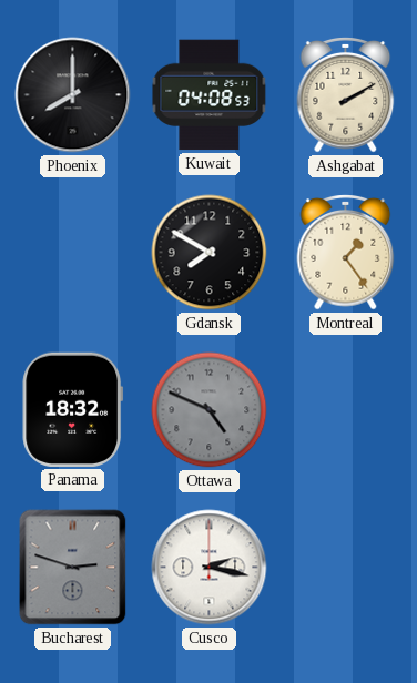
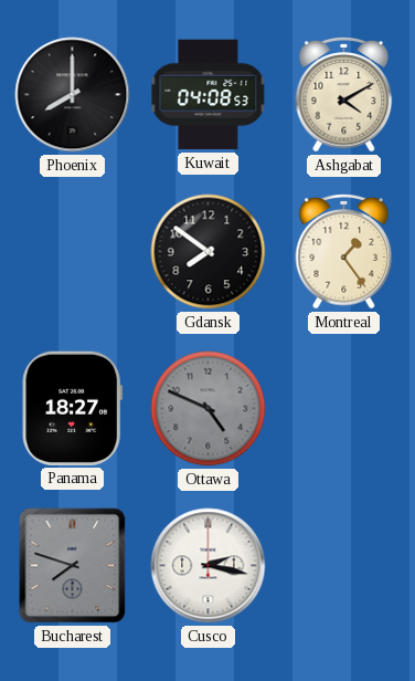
Ashgabat: 2:10 -> 4:10
Gdansk: 7:50 -> 7:51
Panama: 18:32 -> 18:27
Bucharest: 2:48 -> 7:48
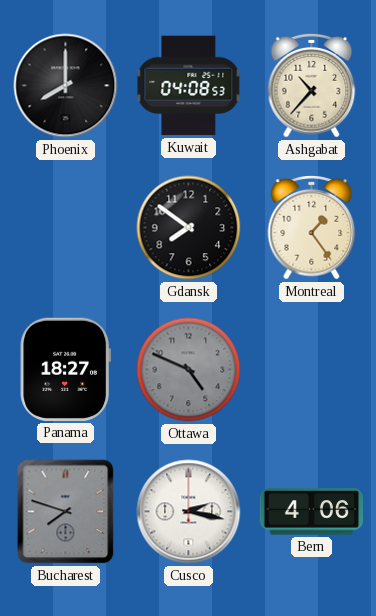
Ashgabat: 4:10 -> 10:37
Bern: none -> 4:06
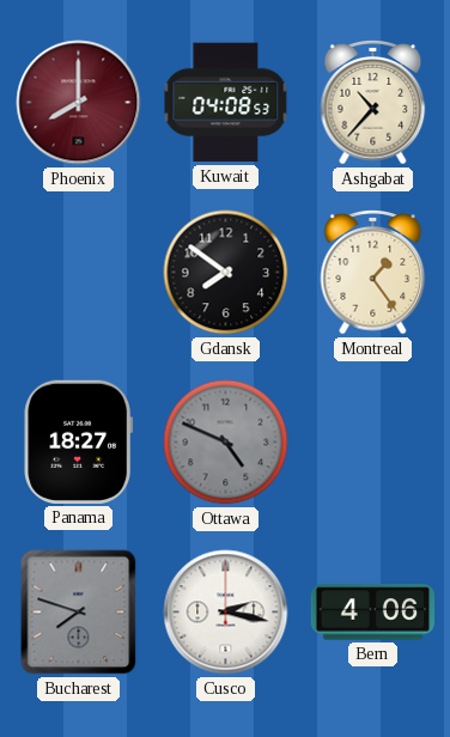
Phoenix dial: black -> burgundy
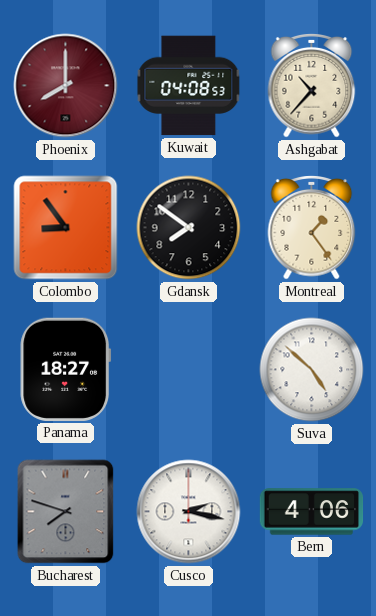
Colombo: none -> 8:54
Ottawa: 4:49 -> none
Suva: none -> 4:52
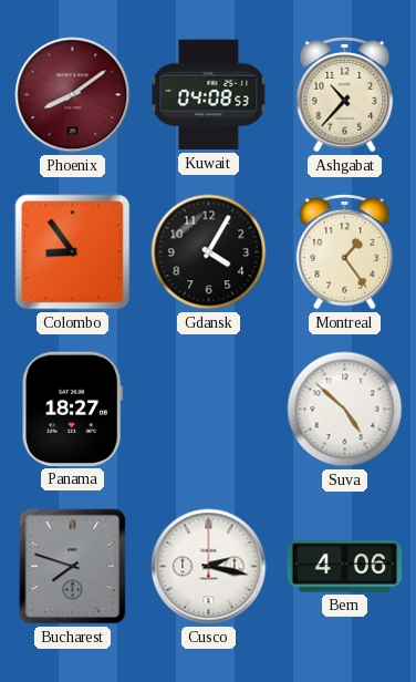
Phoenix: 8:00 -> 8:09
Gdansk: 7:51 -> 4:05
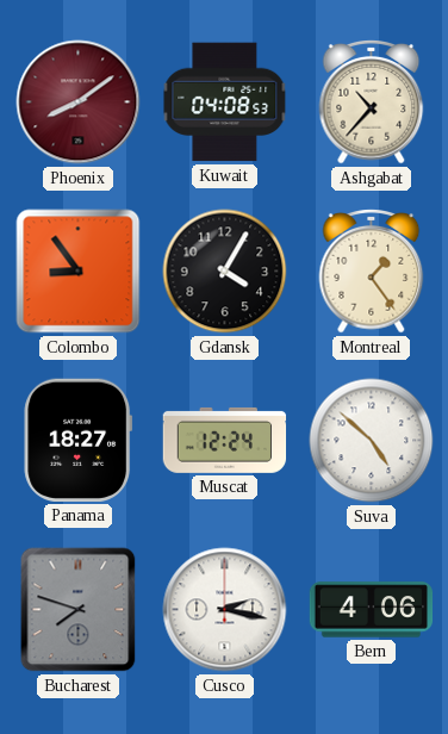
Muscat: none -> 12:24
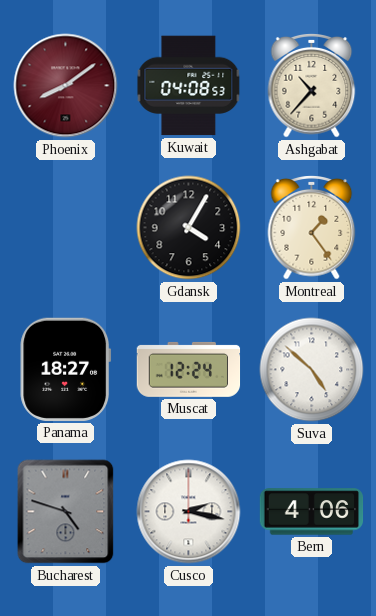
Colombo: 8:54 -> none
Bucharest: 7:48 -> 4:48
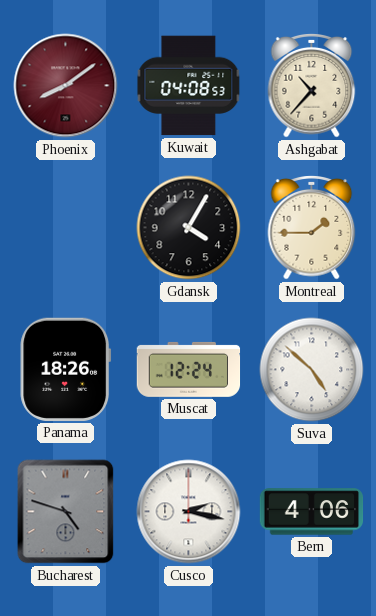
Montreal: 1:24 -> 1:45
Panama: 18:27 -> 18:26
